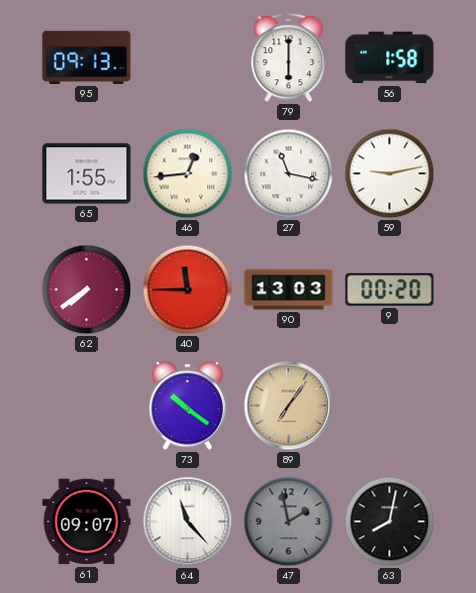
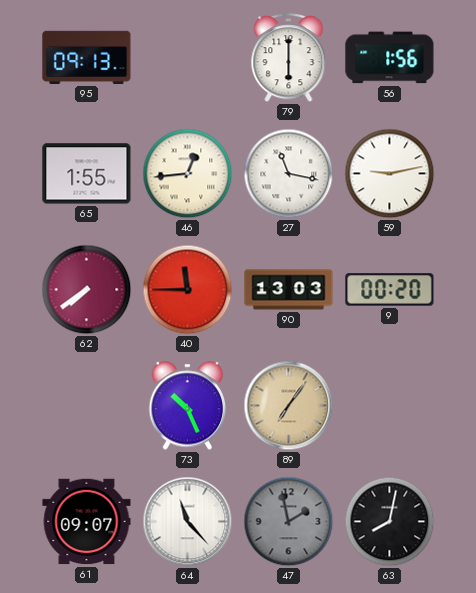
56: 1:58 -> 1:56
73: 10:21 -> 10:26
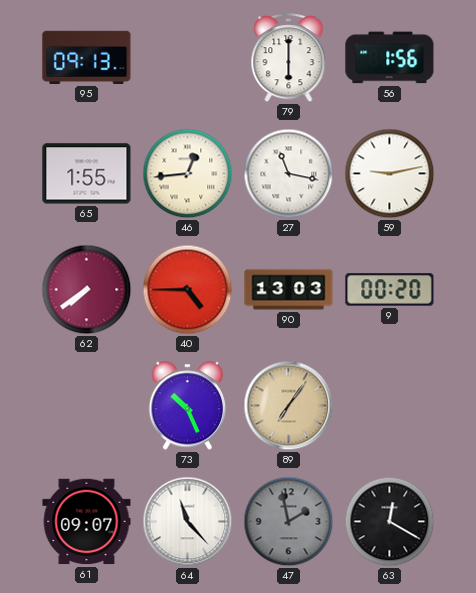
40: 11:45 -> 4:45
63: 8:02 -> 12:20
